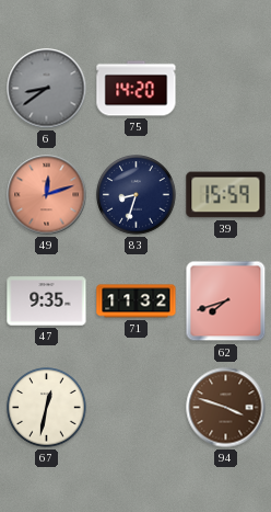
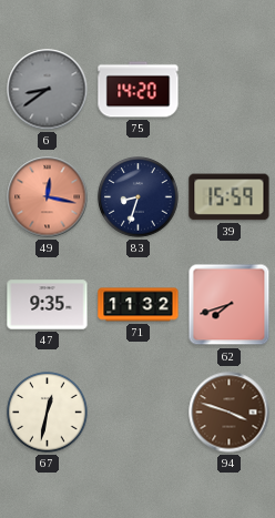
49: 12:12 -> 12:17
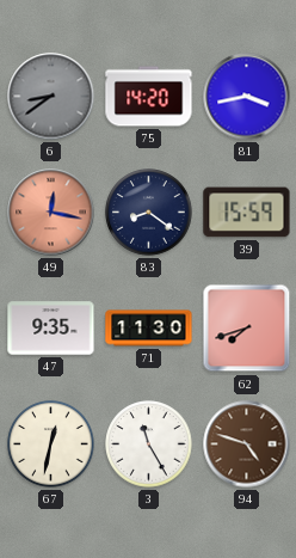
81: none -> 3:43
83: 8:33 -> 8:21
71: 11:32 -> 11:30
3: none -> 11:25
94: 3:48 -> 4:48
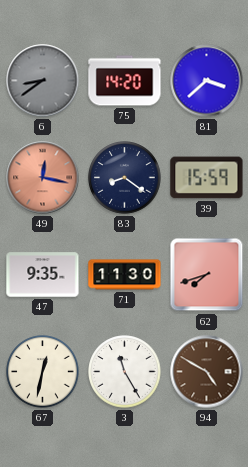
81: 3:43 -> 3:38
94: 4:48 -> 4:50
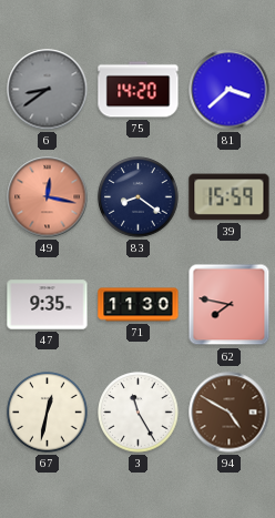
62: 7:42 -> 7:47
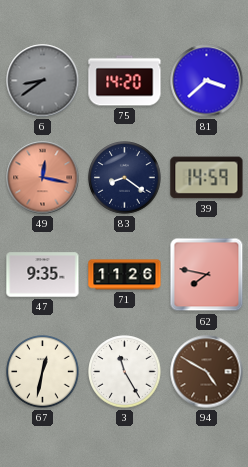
39: 15:59 -> 14:59
71: 11:30 -> 11:26
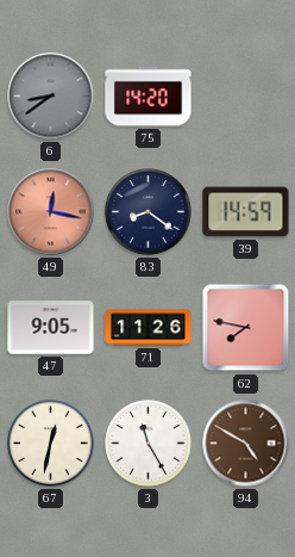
81: 3:38 -> none
47: 9:35 -> 9:05
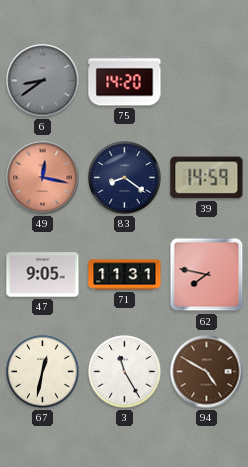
71: 11:26 -> 11:31
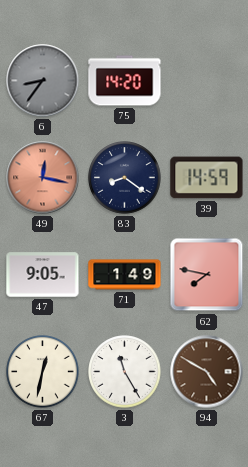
6: 8:39 -> 8:36
71: 11:31 -> 1:49
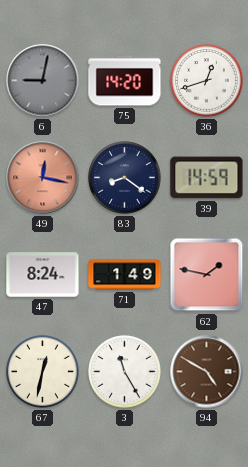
6: 8:36 -> 9:02
36: none -> 12:42
47: 9:05 -> 8:24
62: 7:47 -> 1:47
